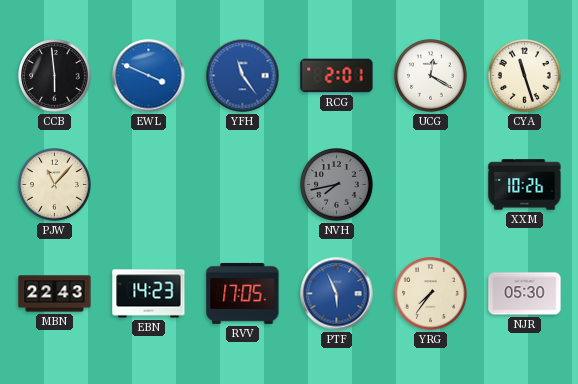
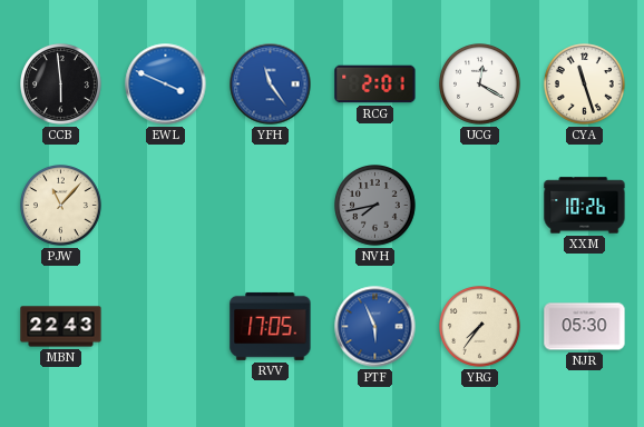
EBN: 14:23 -> none
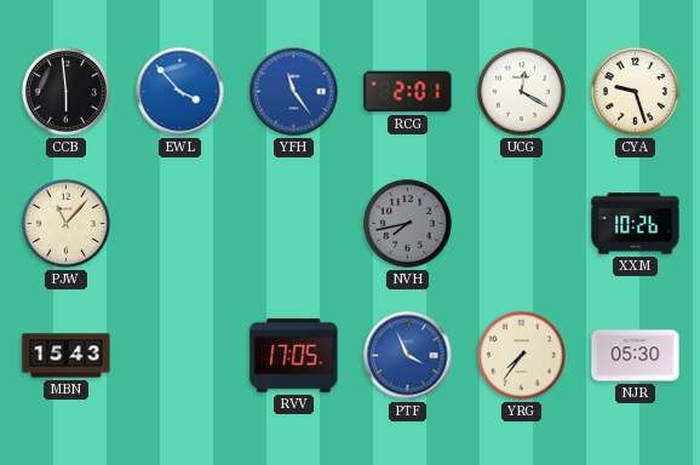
EWL: 3:49 -> 3:53
CYA: 11:27 -> 9:27
MBN: 22:43 -> 15:43
PTF: 5:56 -> 3:56
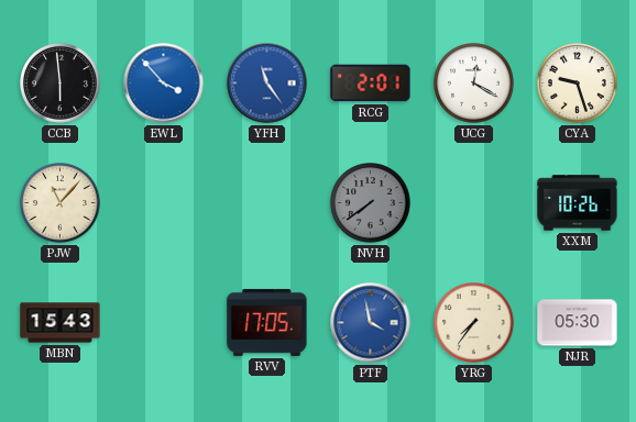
NVH: 7:43 -> 7:39
PTF: 3:56 -> 3:58
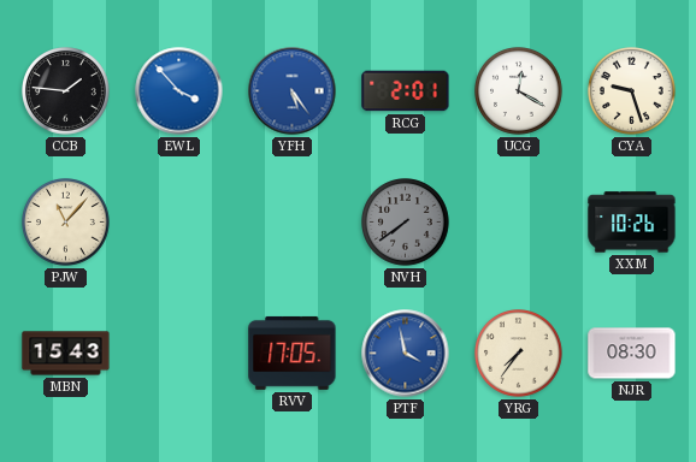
CCB: 5:59 -> 1:46
YFH: 11:24 -> 5:24
NJR: 05:30 -> 08:30
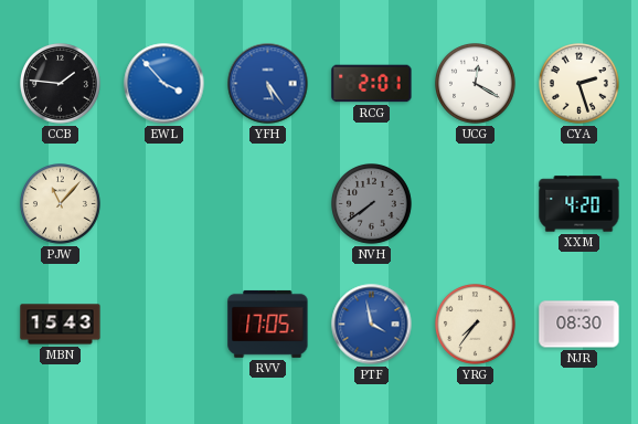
CYA: 9:27 -> 2:27
XXM: 10:26 -> 4:20
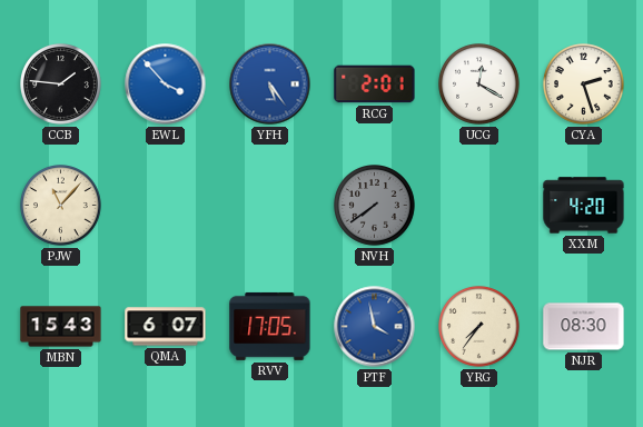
QMA: none -> 6:07
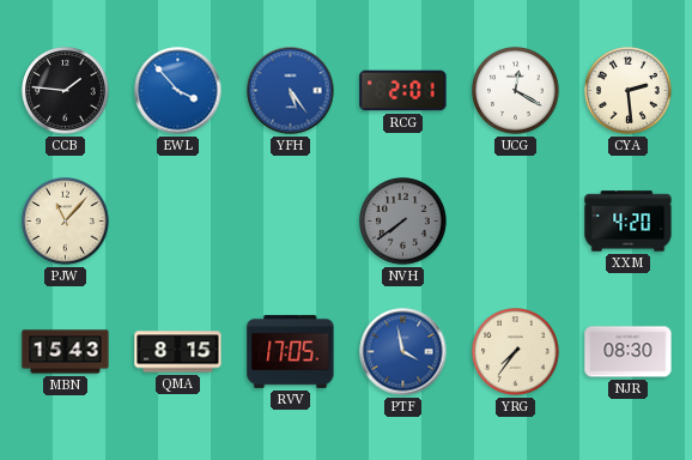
CYA: 2:27 -> 2:29
QMA: 6:07 -> 8:15
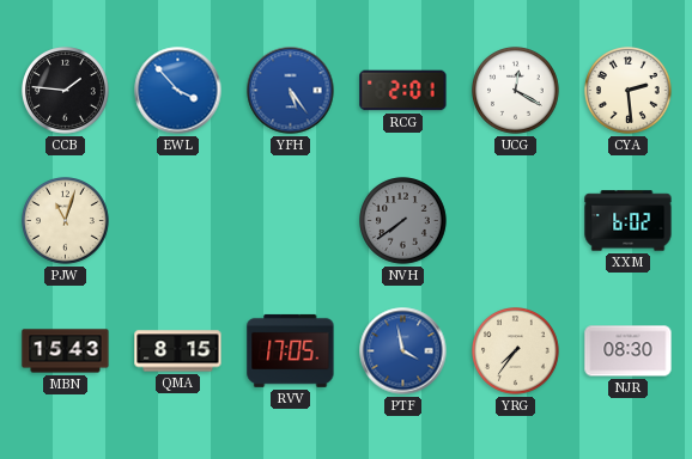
PJW: 11:07 -> 11:03
XXM: 4:20 -> 6:02
